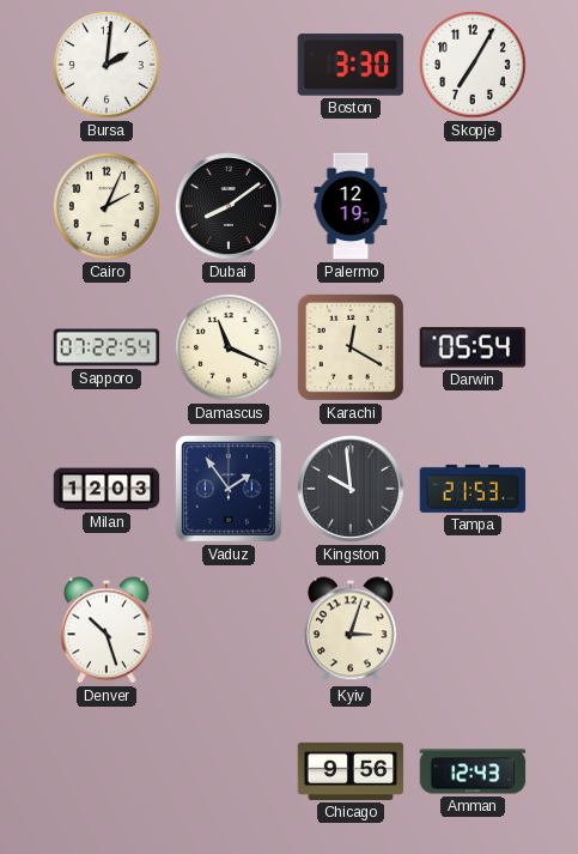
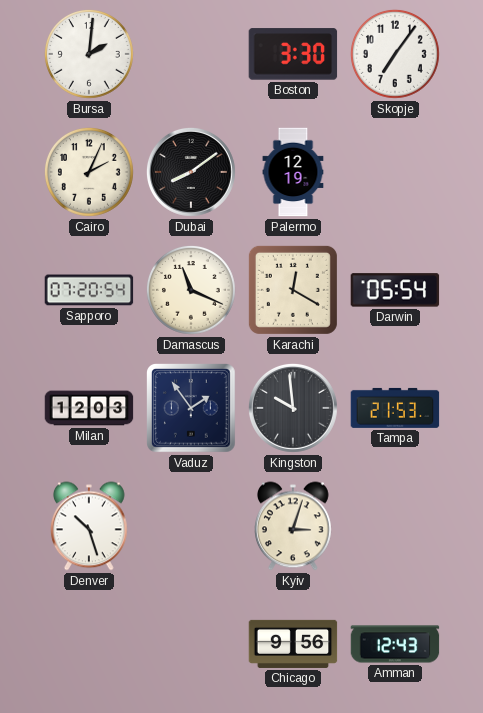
Skopje: 7:05 -> 7:06
Sapporo: 07:22 -> 07:20
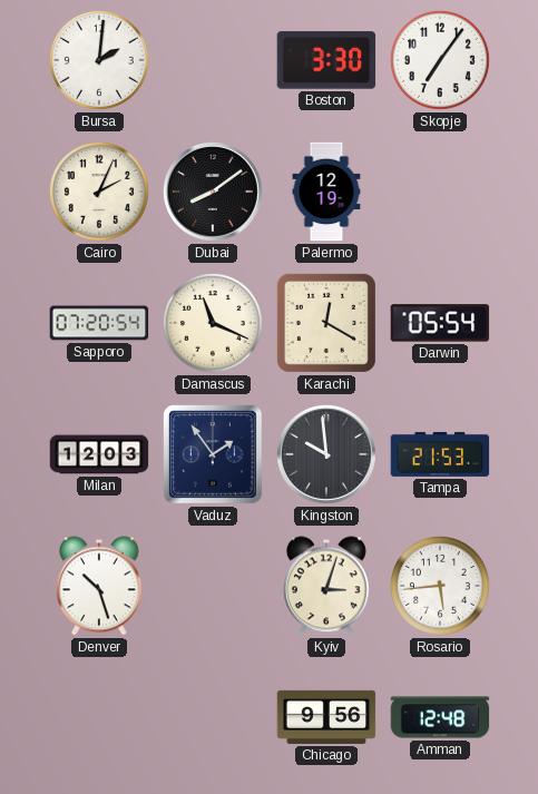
Rosario: none -> 5:44
Amman: 12:43 -> 12:48
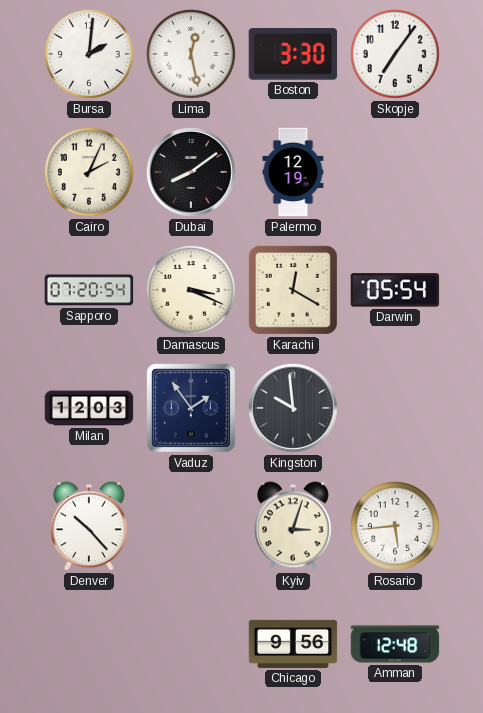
Lima: none -> 12:28
Damascus: 11:19 -> 3:19
Tampa: 21:53 -> none
Denver: 10:27 -> 10:23
